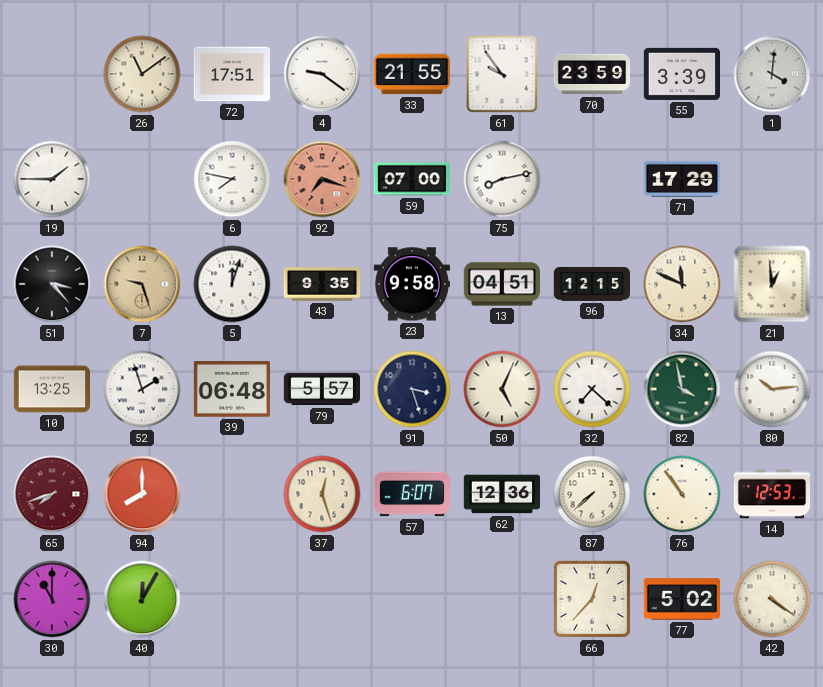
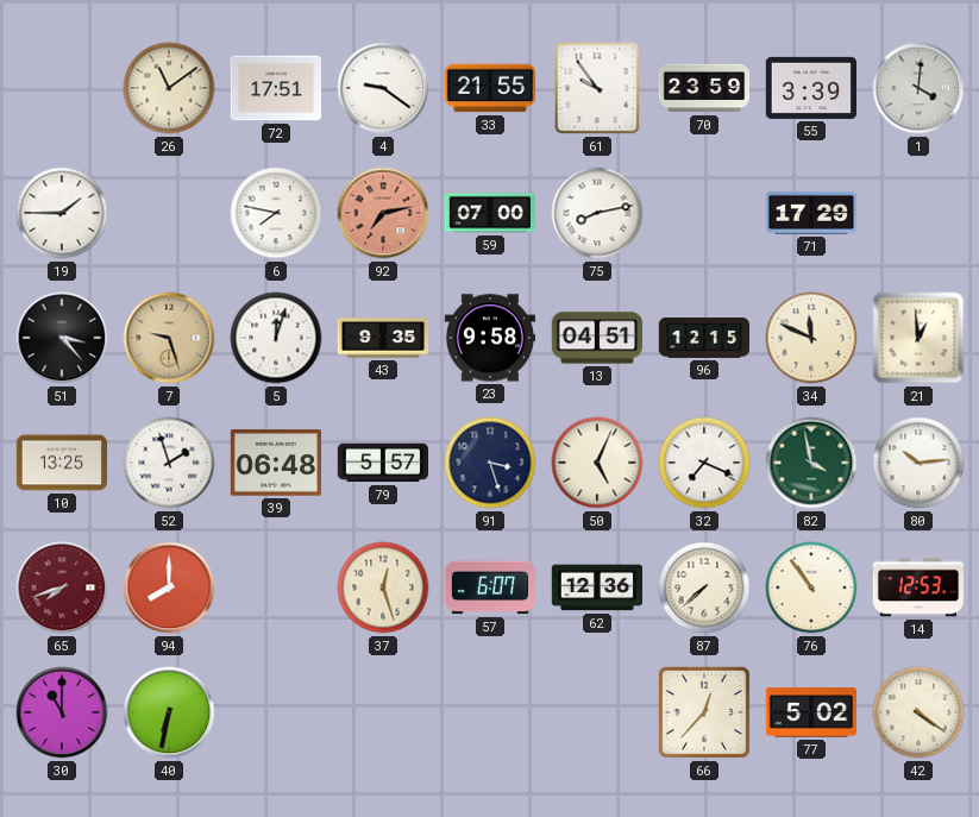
92: 7:18 -> 7:13
32: 7:22 -> 7:19
40: 12:05 -> 6:32
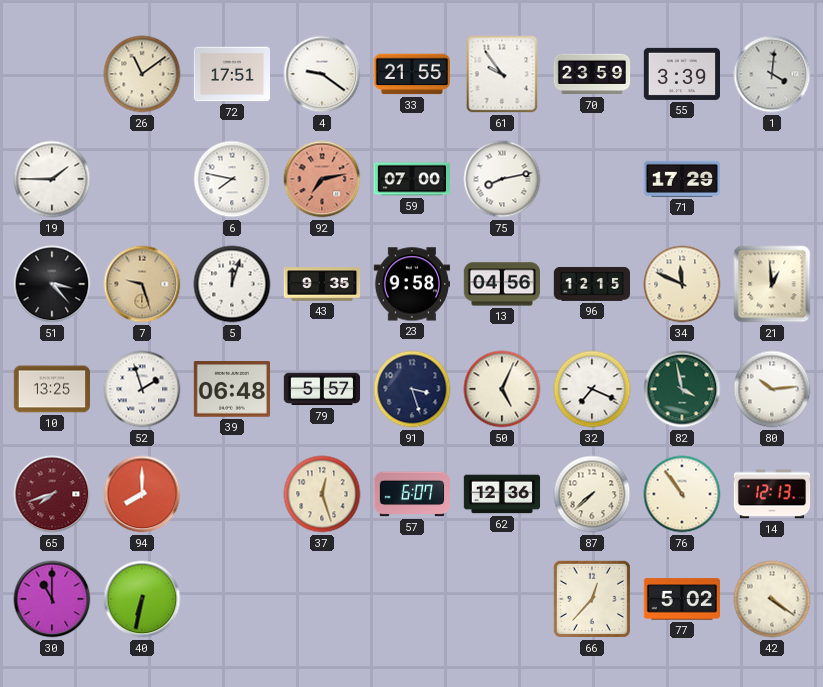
13: 04:51 -> 04:56
14: 12:53 -> 12:13
